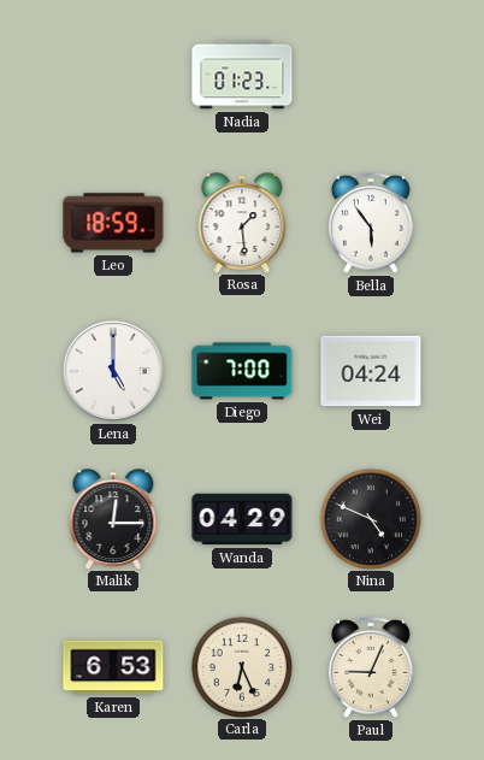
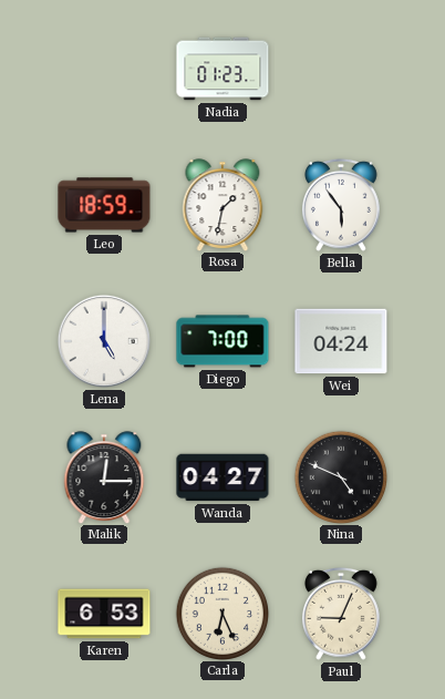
Rosa: 1:29 -> 1:32
Wanda: 04:29 -> 04:27
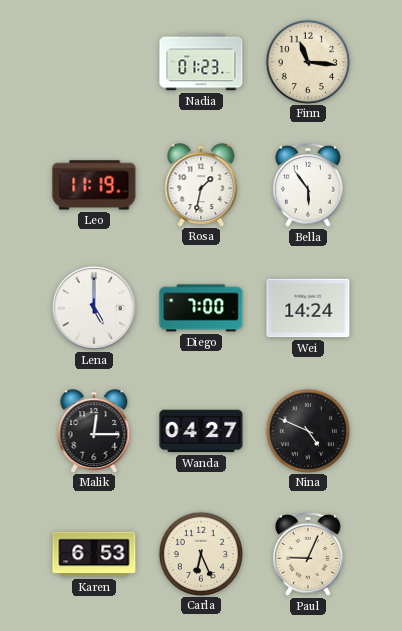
Finn: none -> 11:16
Leo: 18:59 -> 11:19
Wei: 04:24 -> 14:24
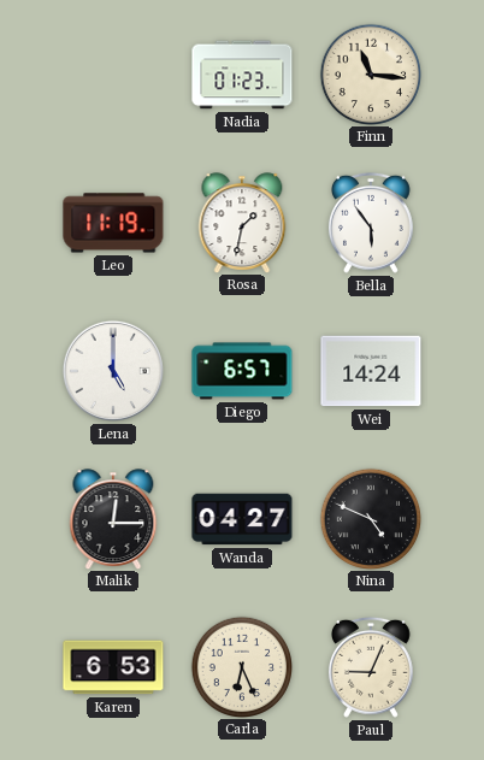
Diego: 7:00 -> 6:57
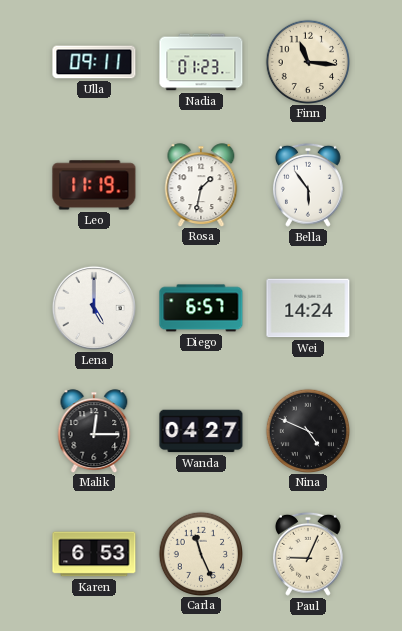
Ulla: none -> 09:11
Carla: 6:26 -> 11:26
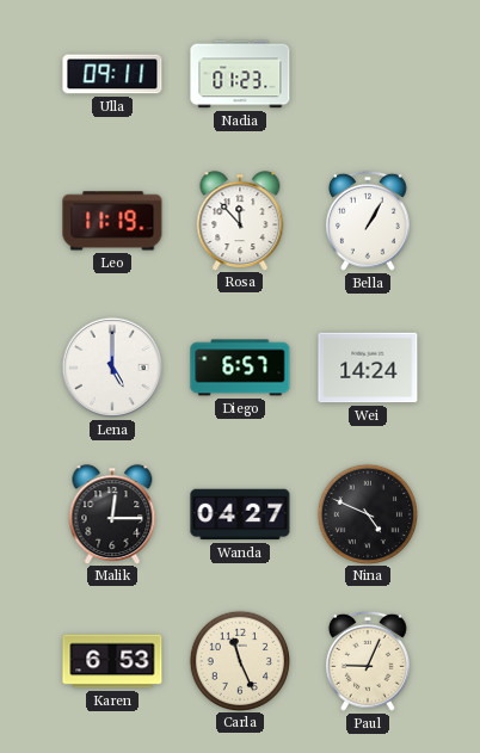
Finn: 11:16 -> none
Rosa: 1:32 -> 11:53
Bella: 5:54 -> 1:05
